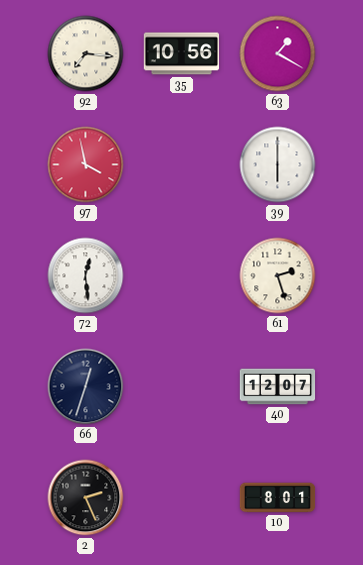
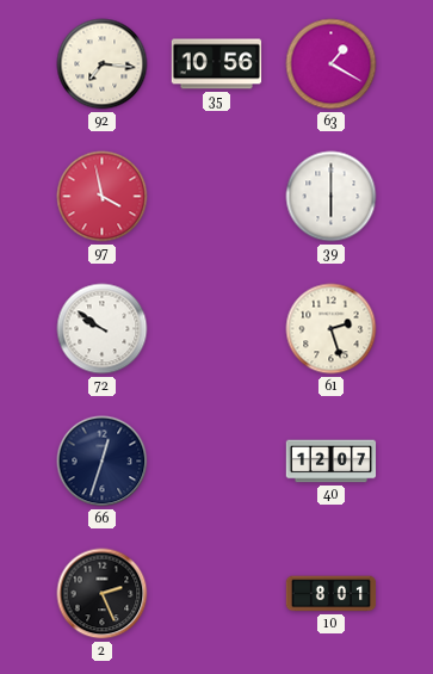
72: 12:29 -> 9:51
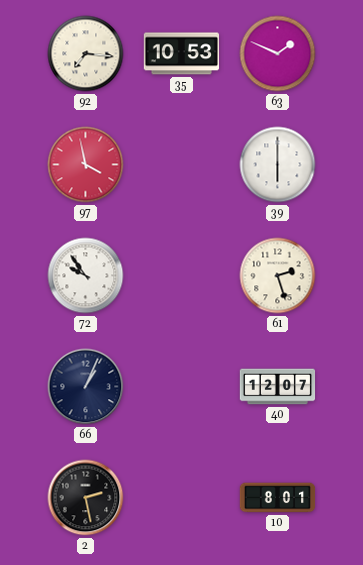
35: 10:56 -> 10:53
63: 1:20 -> 1:49
72: 9:51 -> 9:54
66: 12:33 -> 1:04
2: 2:26 -> 2:28
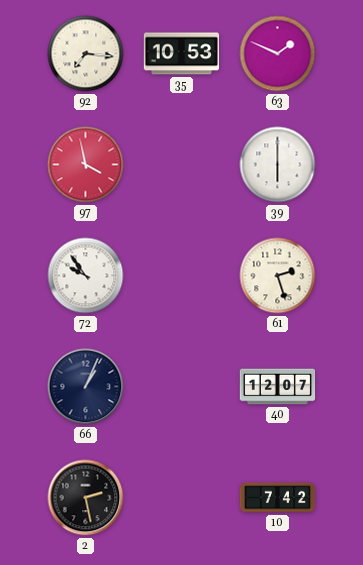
10: 8:01 -> 7:42
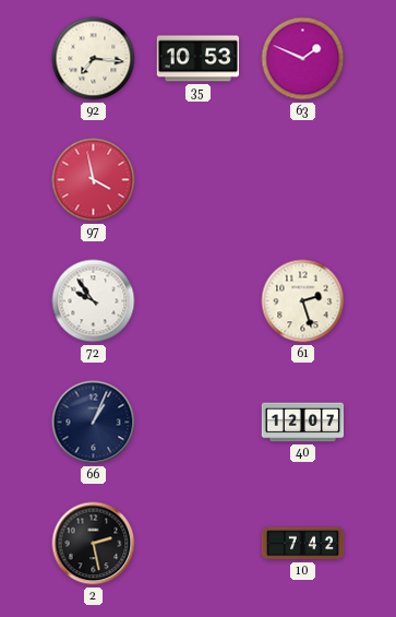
39: 6:00 -> none
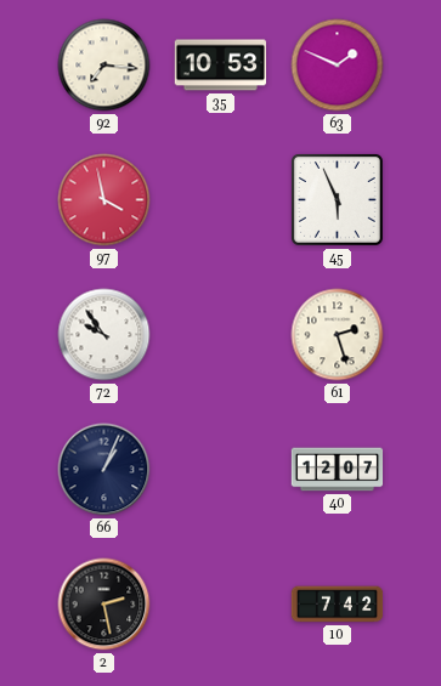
45: none -> 5:56
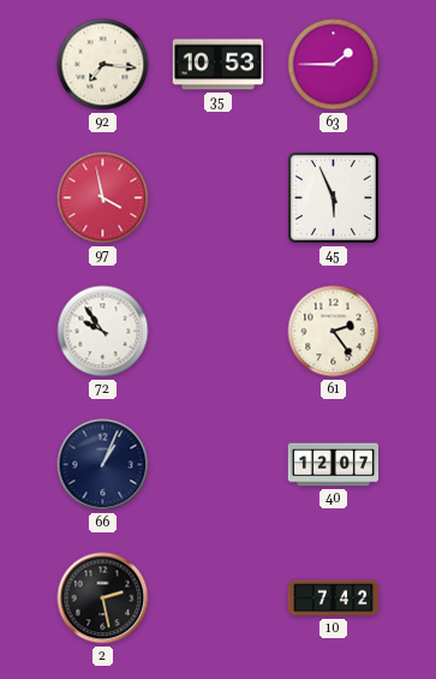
63: 1:49 -> 1:45
61: 2:27 -> 2:24
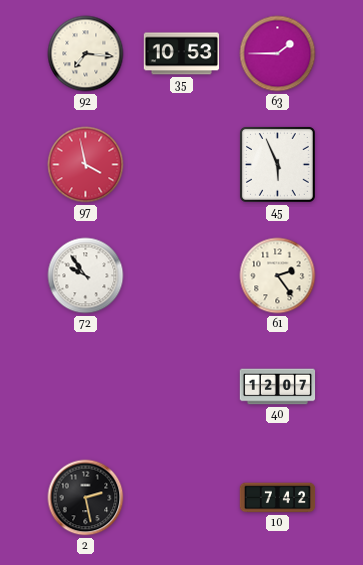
66: 1:04 -> none
